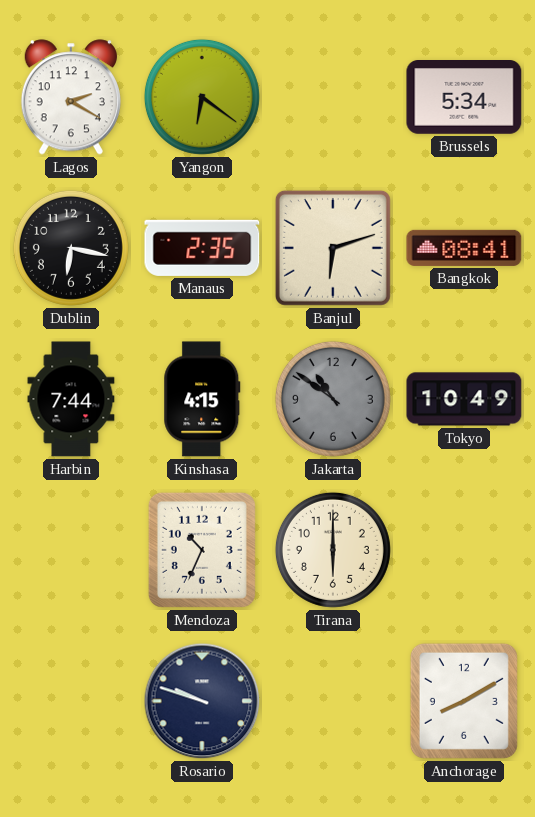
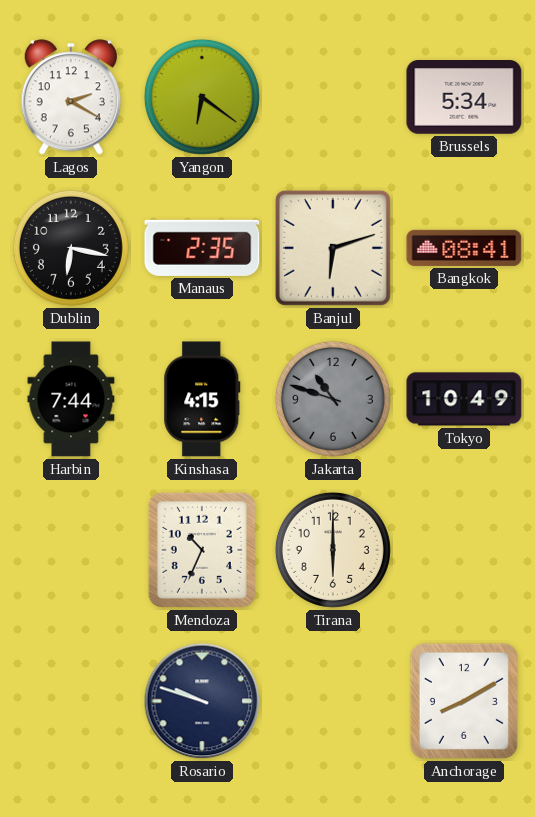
Jakarta: 10:51 -> 10:48
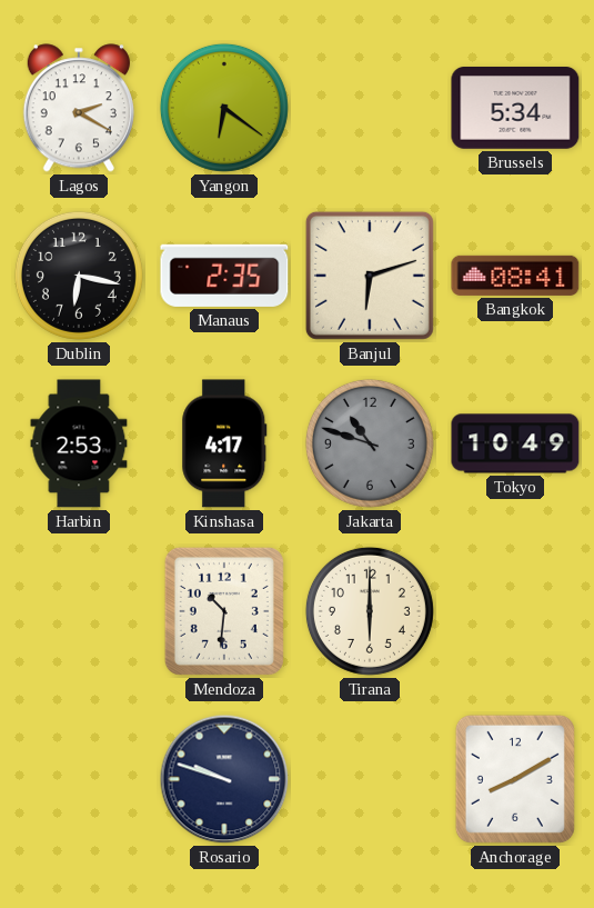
Harbin: 7:44 -> 2:53
Kinshasa: 4:15 -> 4:17
Mendoza: 10:34 -> 10:31
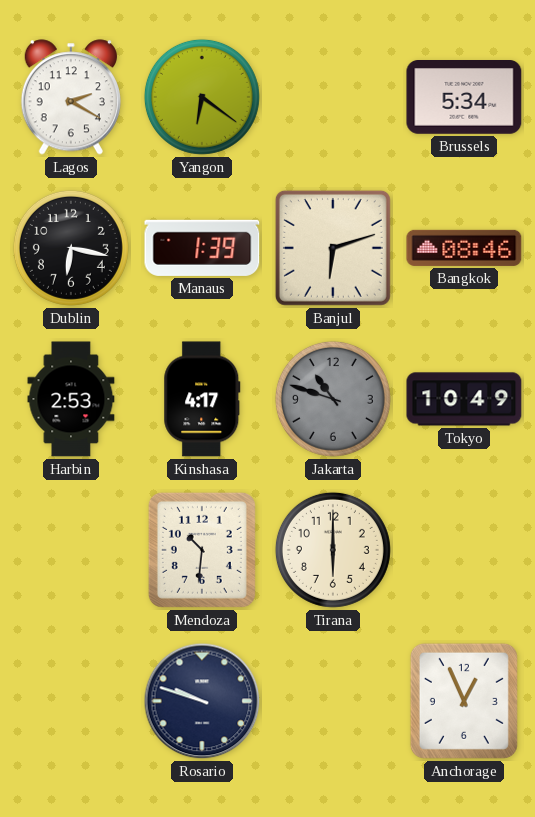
Manaus: 2:35 -> 1:39
Bangkok: 08:41 -> 08:46
Anchorage: 8:10 -> 12:56
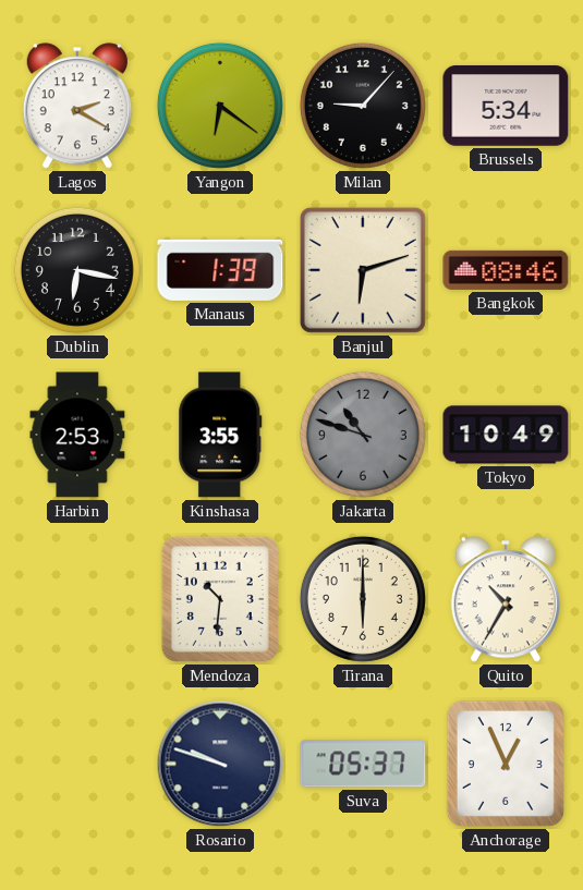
Milan: none -> 9:07
Kinshasa: 4:17 -> 3:55
Quito: none -> 10:35
Suva: none -> 05:37
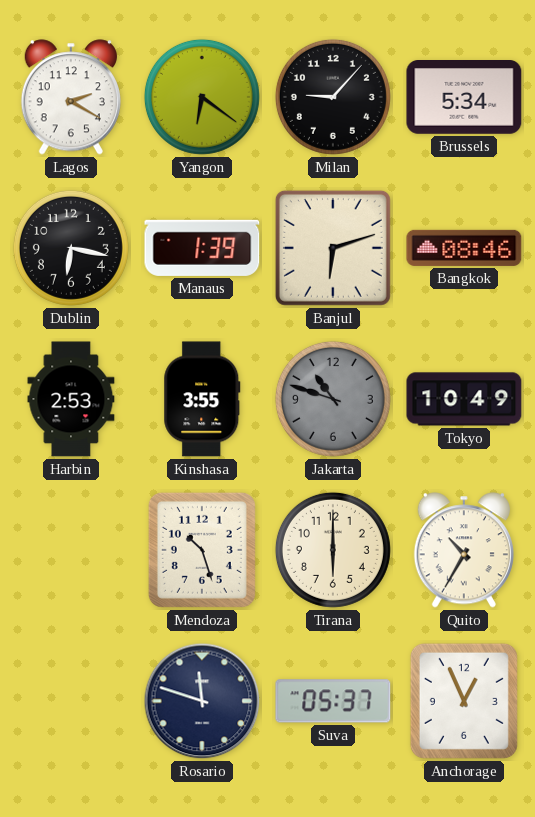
Mendoza: 10:31 -> 10:27
Rosario: 9:48 -> 11:48
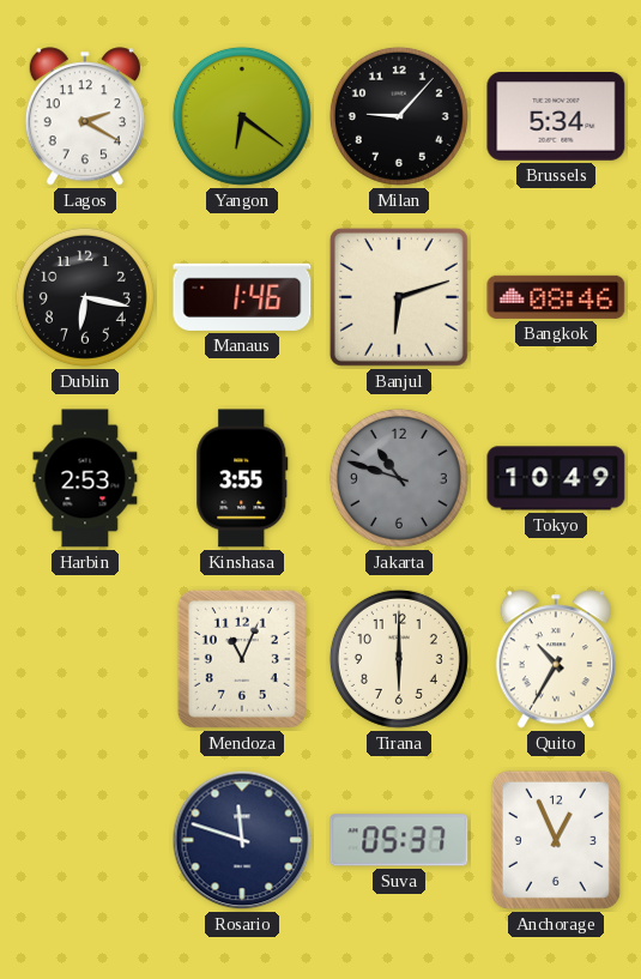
Manaus: 1:39 -> 1:46
Mendoza: 10:27 -> 11:04
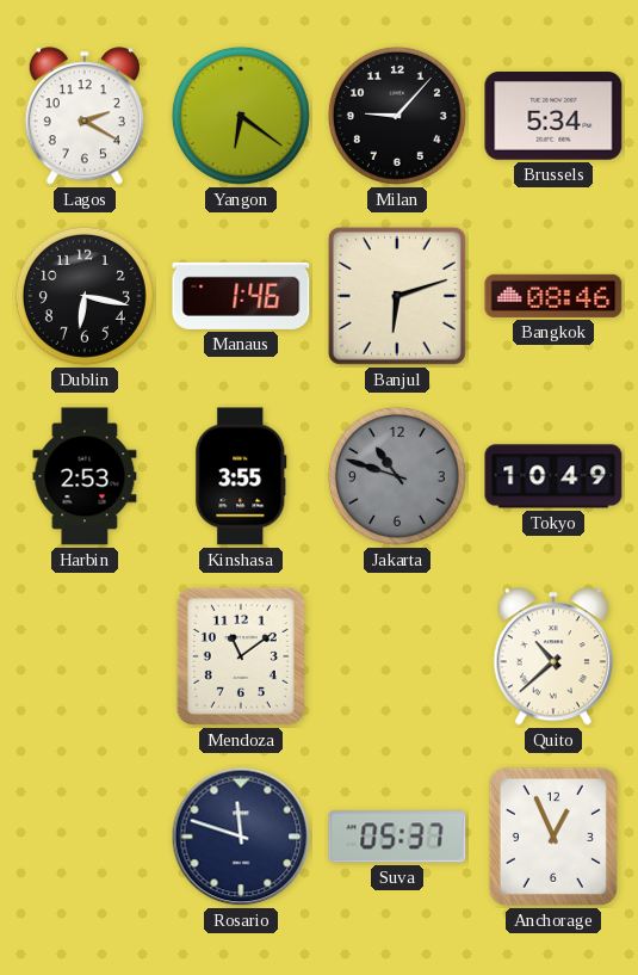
Mendoza: 11:04 -> 11:09
Tirana: 6:00 -> none
Quito: 10:35 -> 10:38
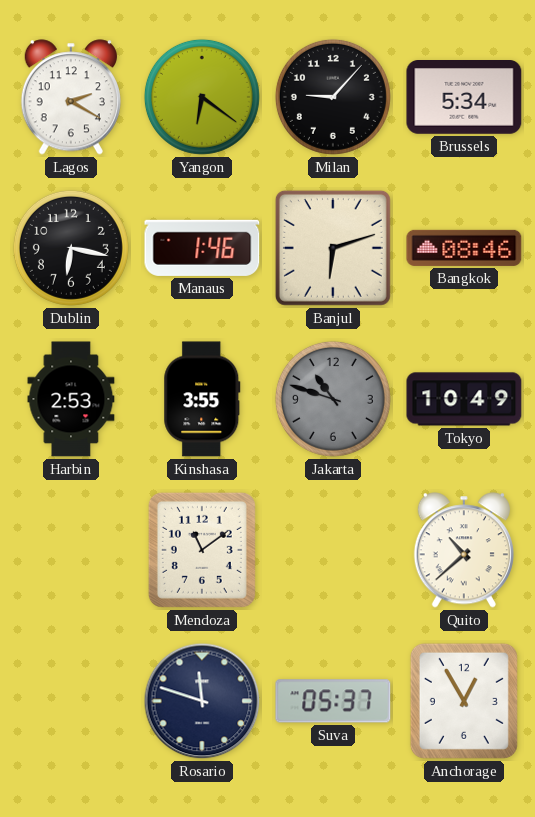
Anchorage: 12:56 -> 12:55
